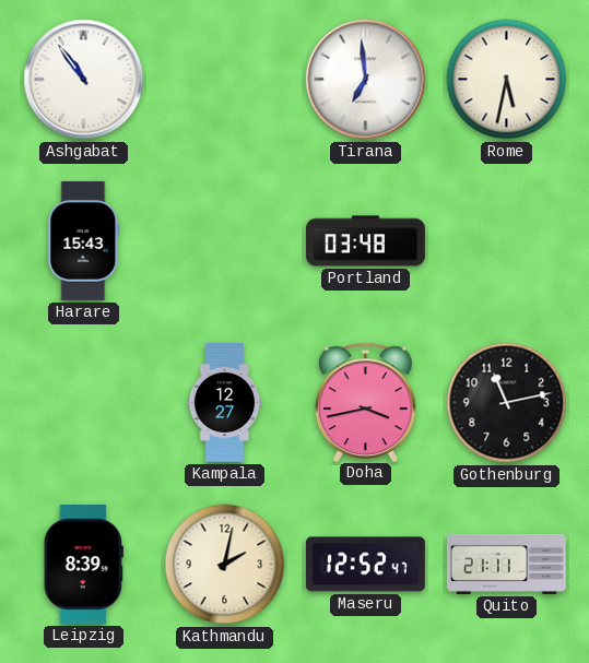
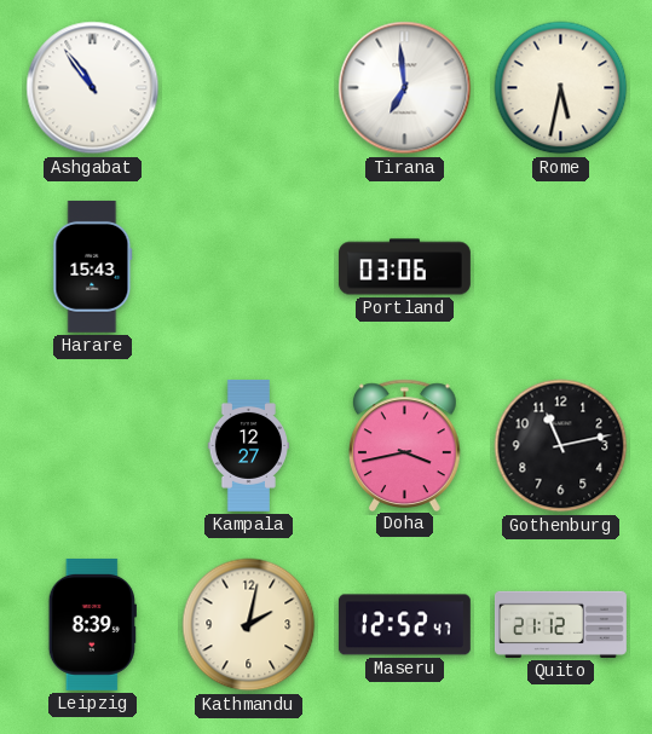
Portland: 03:48 -> 03:06
Quito: 21:11 -> 21:12
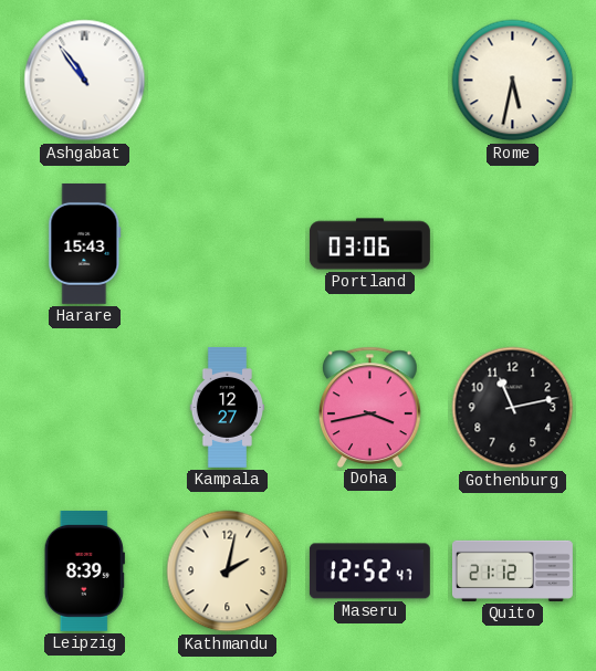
Tirana: 6:59 -> none
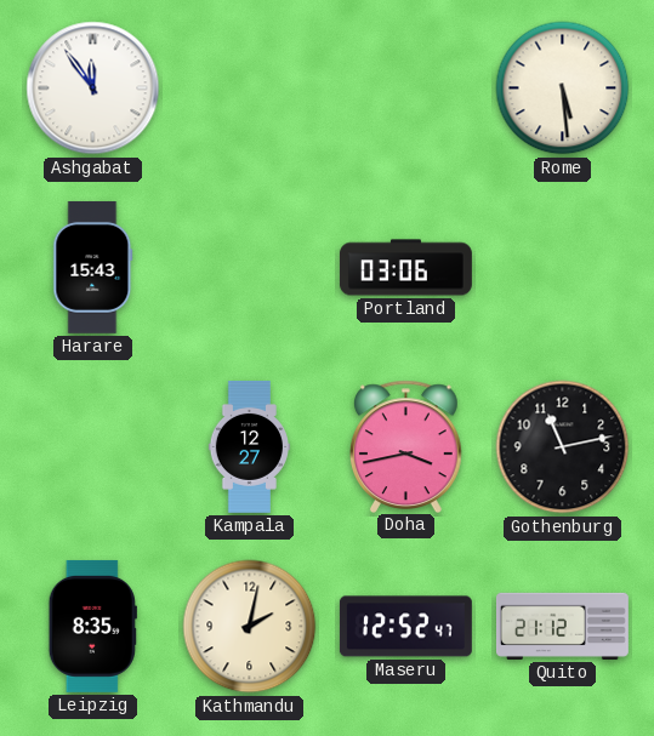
Ashgabat: 10:54 -> 11:54
Rome: 5:32 -> 5:29
Leipzig: 8:39 -> 8:35
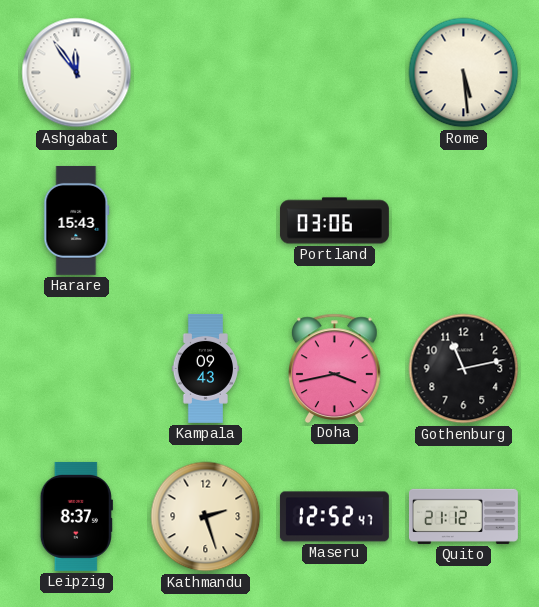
Kampala: 12:27 -> 09:43
Leipzig: 8:35 -> 8:37
Kathmandu: 2:02 -> 2:27
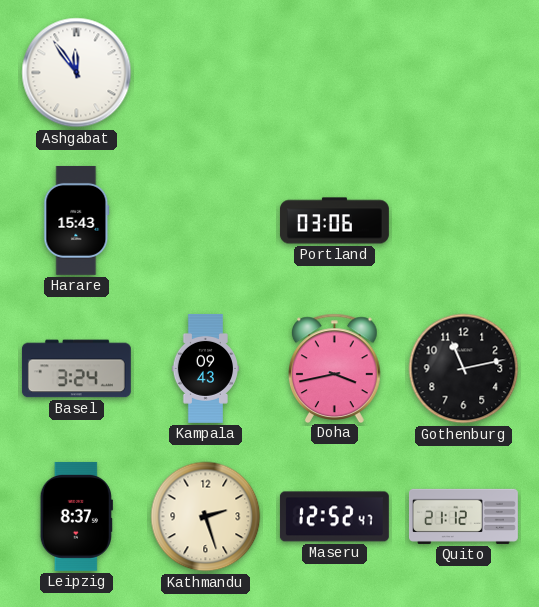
Rome: 5:29 -> none
Basel: none -> 3:24
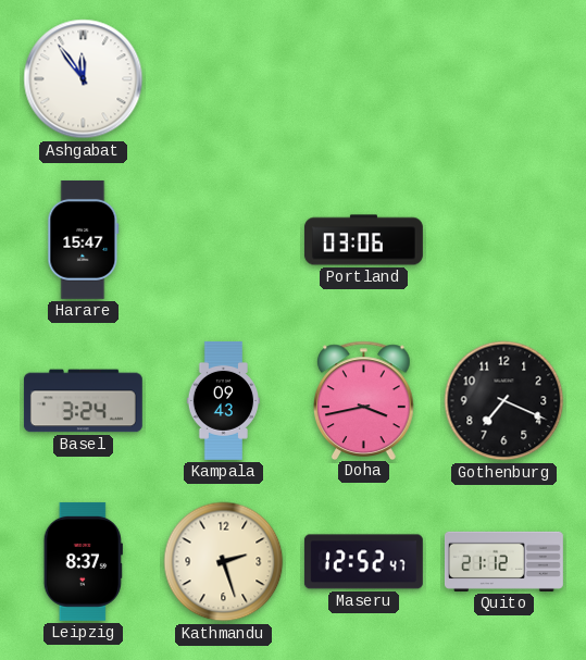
Harare: 15:43 -> 15:47
Gothenburg: 11:13 -> 7:19
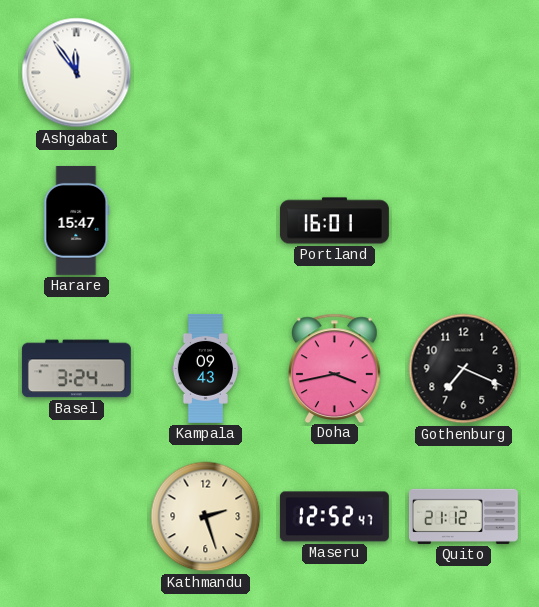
Portland: 03:06 -> 16:01
Leipzig: 8:37 -> none
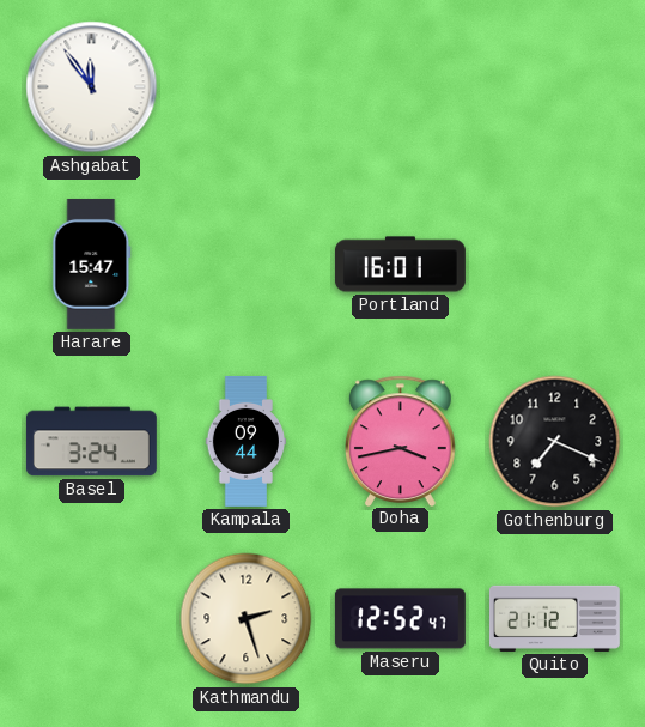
Kampala: 09:43 -> 09:44
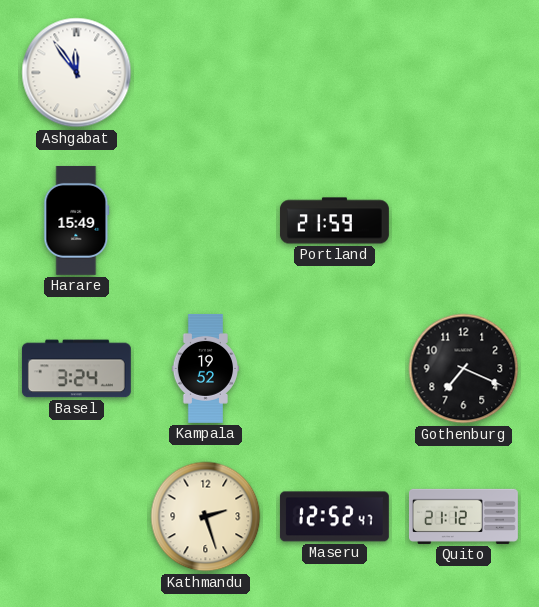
Harare: 15:47 -> 15:49
Portland: 16:01 -> 21:59
Kampala: 09:44 -> 19:52
Doha: 3:43 -> none
